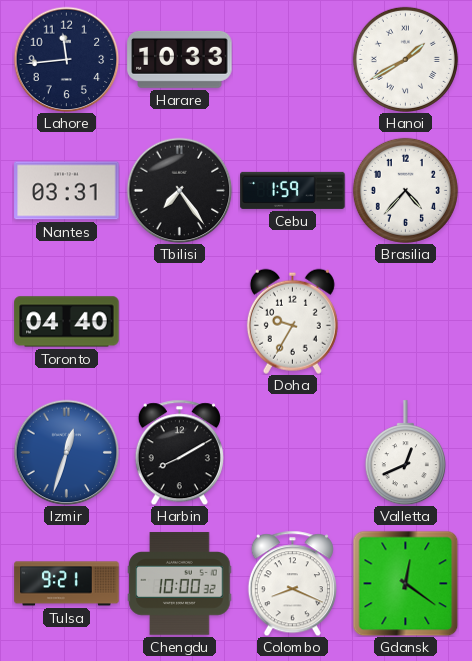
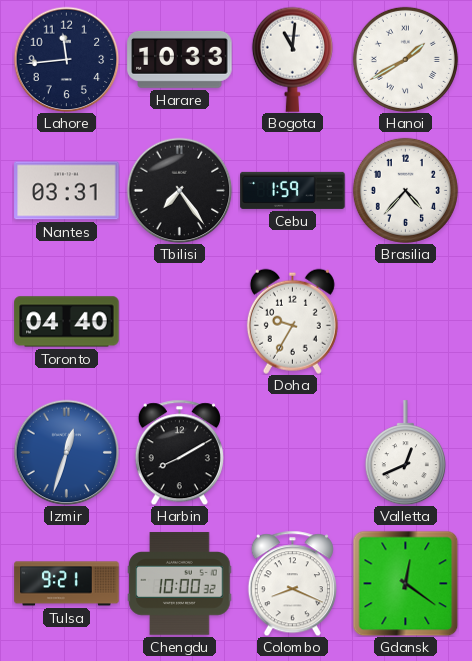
Bogota: none -> 11:01
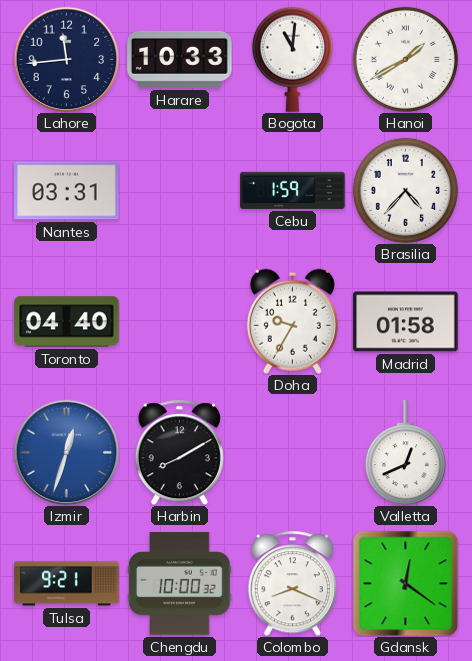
Tbilisi: 7:24 -> none
Madrid: none -> 01:58
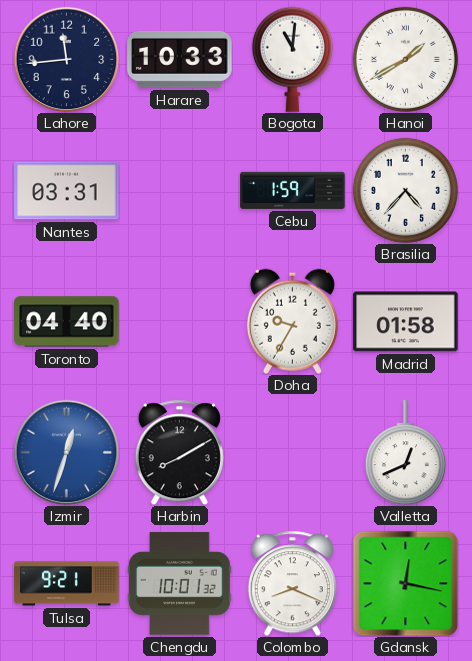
Chengdu: 10:00 -> 10:01
Gdansk: 12:21 -> 12:17
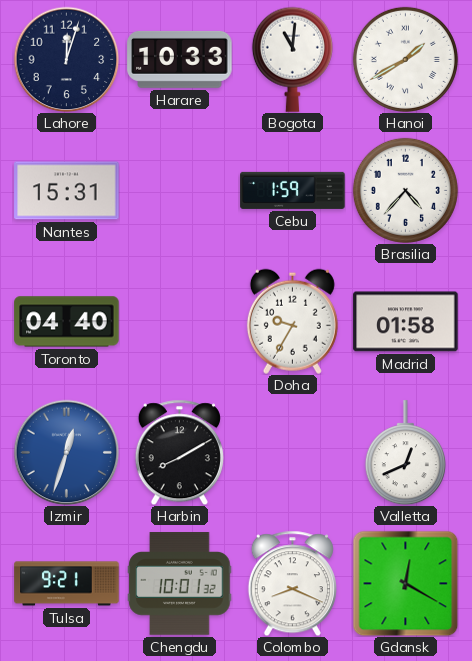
Lahore: 11:44 -> 12:03
Nantes: 03:31 -> 15:31
Gdansk: 12:17 -> 12:20
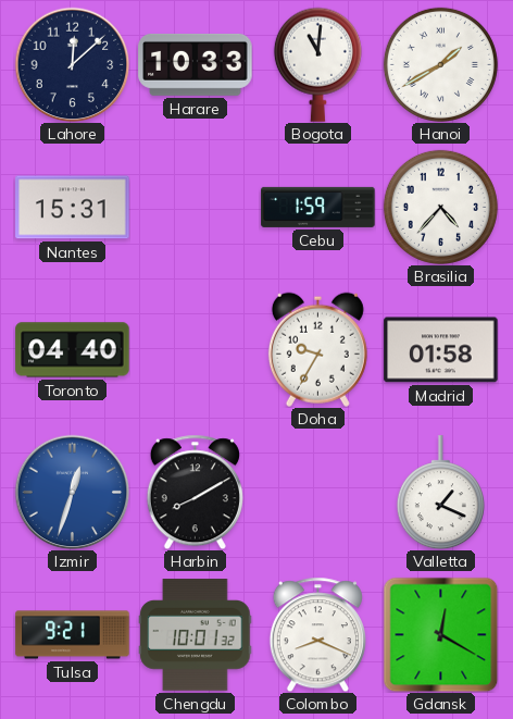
Lahore: 12:03 -> 12:08
Valletta: 12:41 -> 1:19
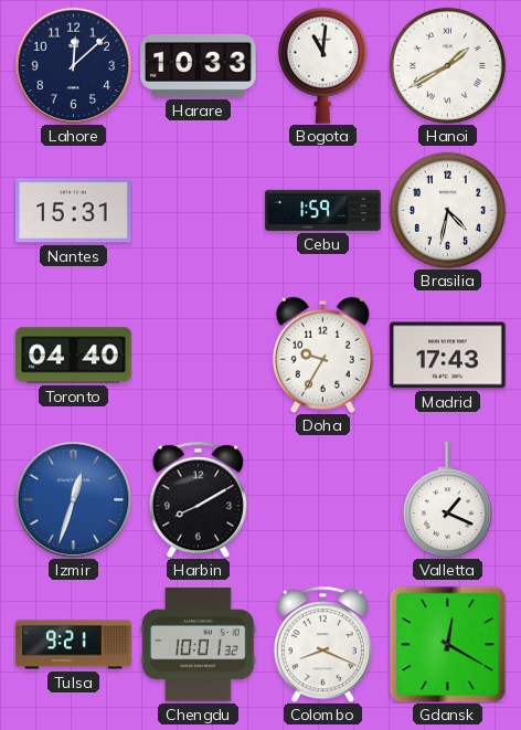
Brasilia: 4:37 -> 4:32
Madrid: 01:58 -> 17:43
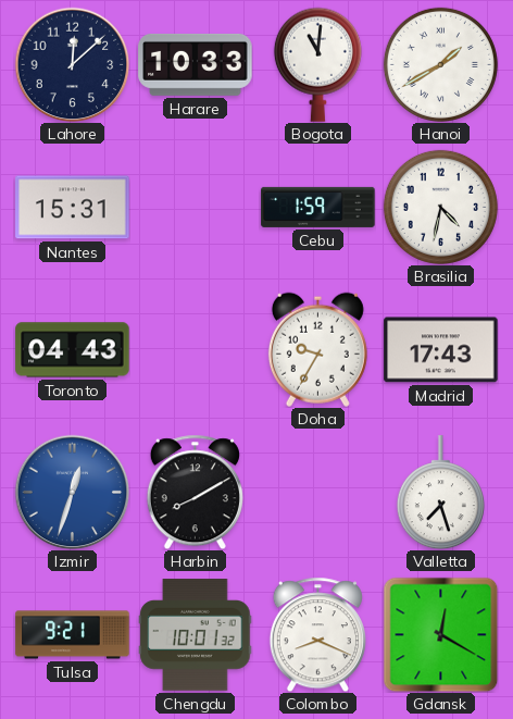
Toronto: 04:40 -> 04:43
Valletta: 1:19 -> 7:27
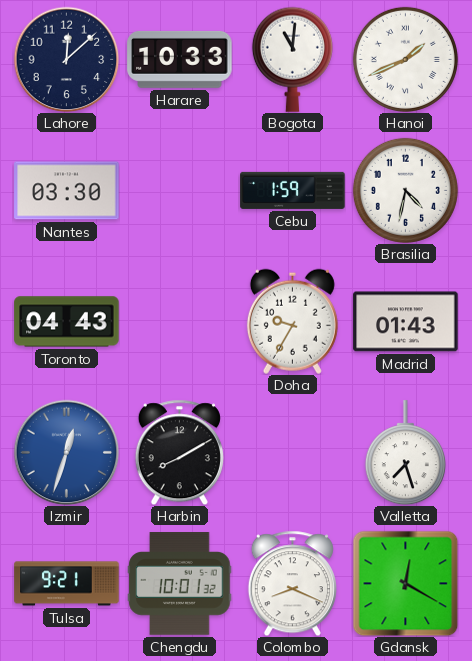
Hanoi: 1:40 -> 1:41
Nantes: 15:31 -> 03:30
Madrid: 17:43 -> 01:43
